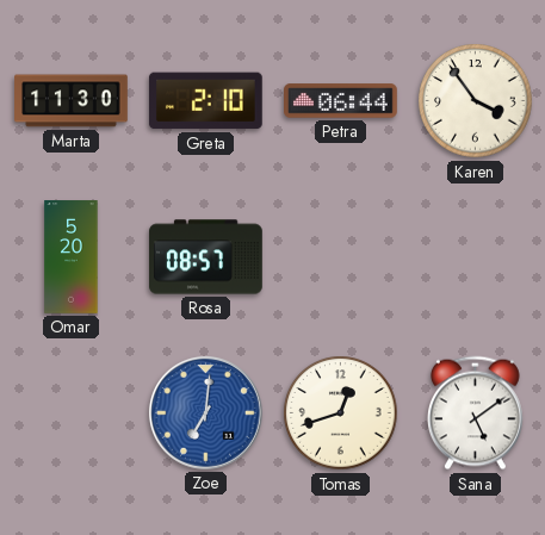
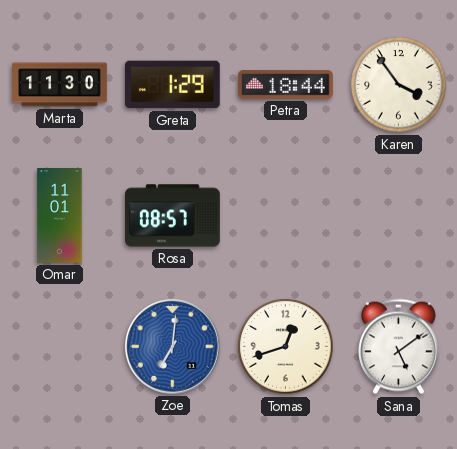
Greta: 2:10 -> 1:29
Petra: 06:44 -> 18:44
Omar: 5:20 -> 11:01
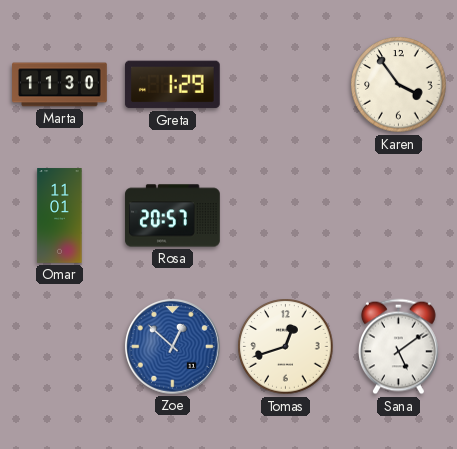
Petra: 18:44 -> none
Rosa: 08:57 -> 20:57
Zoe: 7:01 -> 12:52
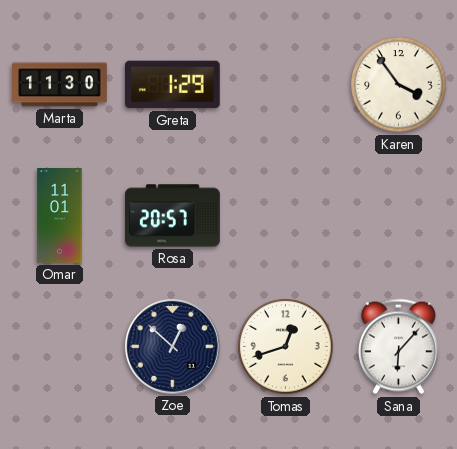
Zoe dial: blue -> navy
Sana: 5:09 -> 6:07
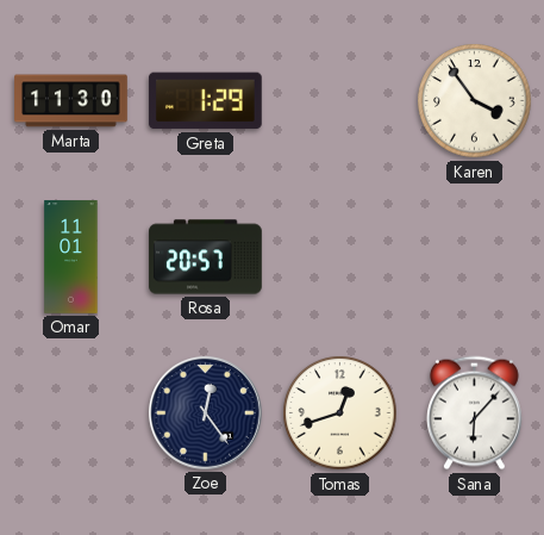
Zoe: 12:52 -> 12:24
